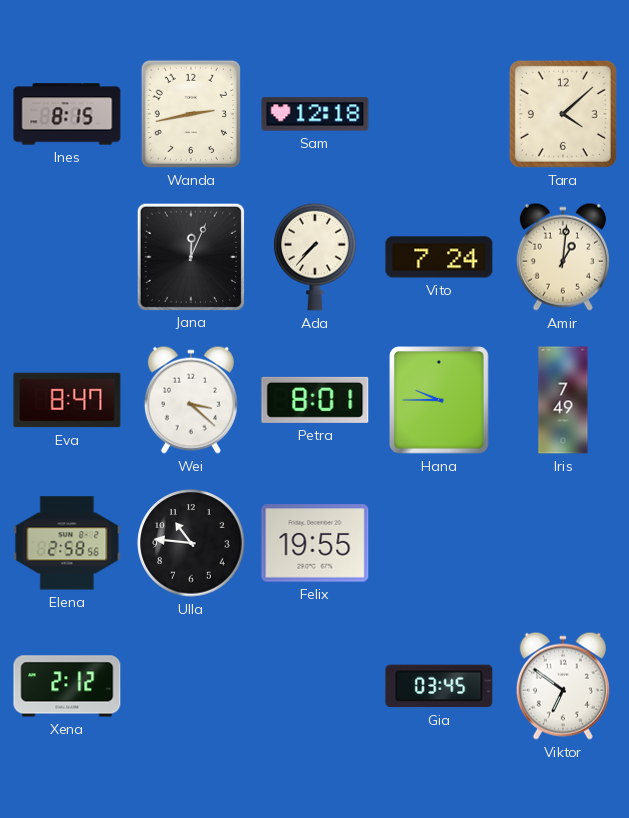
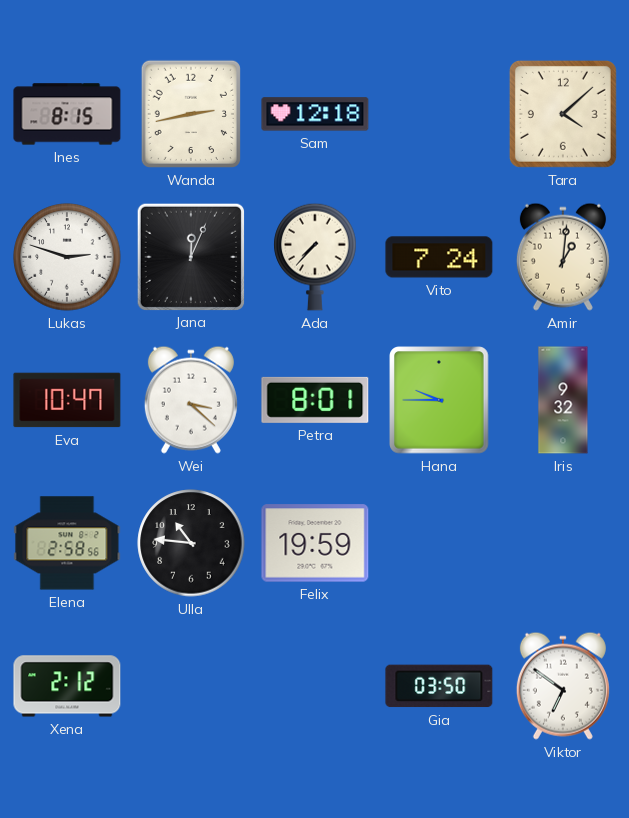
Lukas: none -> 2:48
Eva: 8:47 -> 10:47
Iris: 7:49 -> 9:32
Felix: 19:55 -> 19:59
Gia: 03:45 -> 03:50
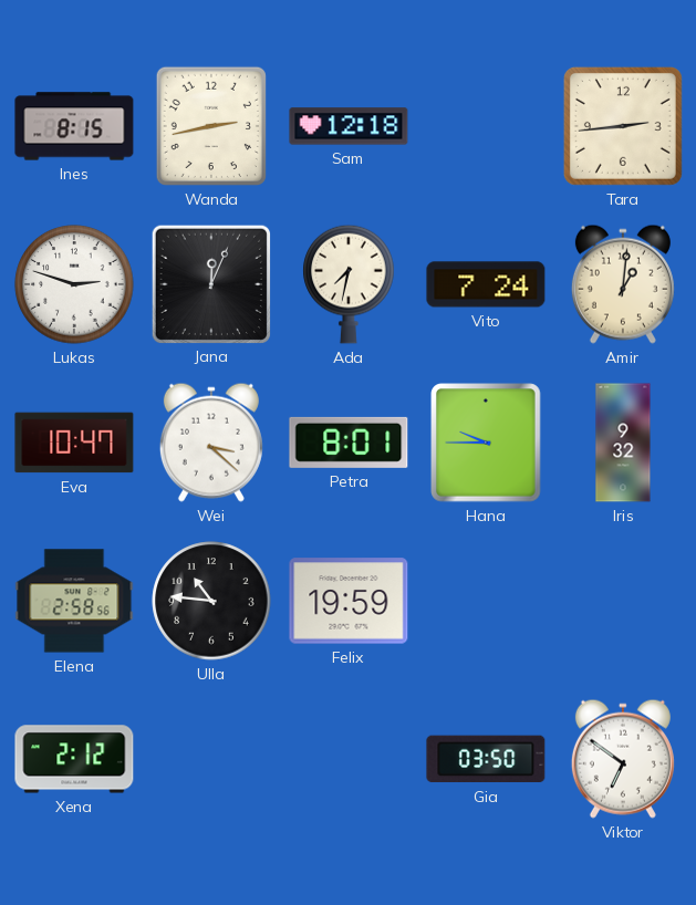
Tara: 4:08 -> 2:44
Ada: 7:37 -> 7:32
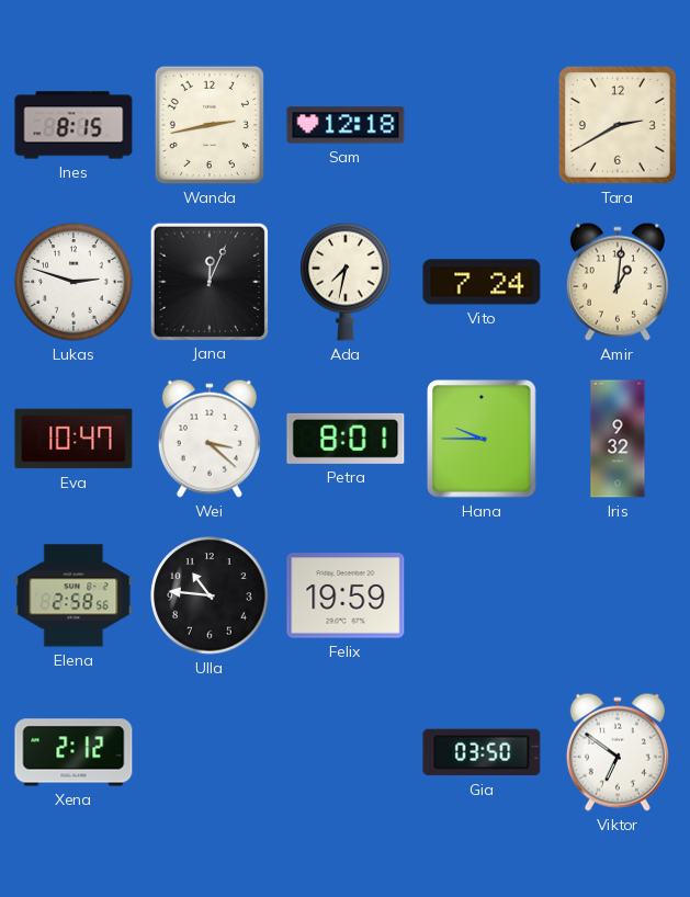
Tara: 2:44 -> 2:40
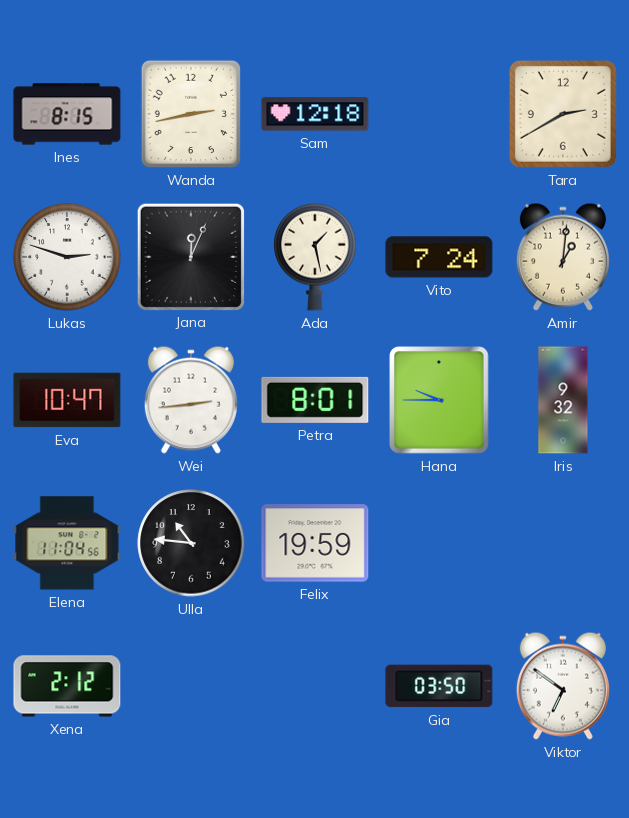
Ada: 7:32 -> 1:28
Wei: 3:22 -> 2:44
Elena: 2:58 -> 11:04
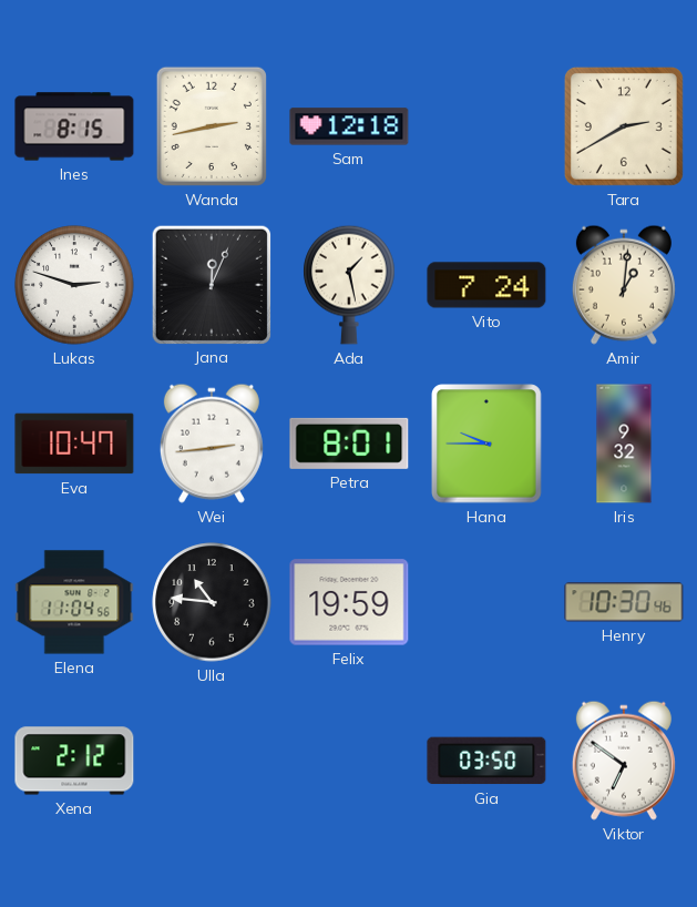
Henry: none -> 10:30
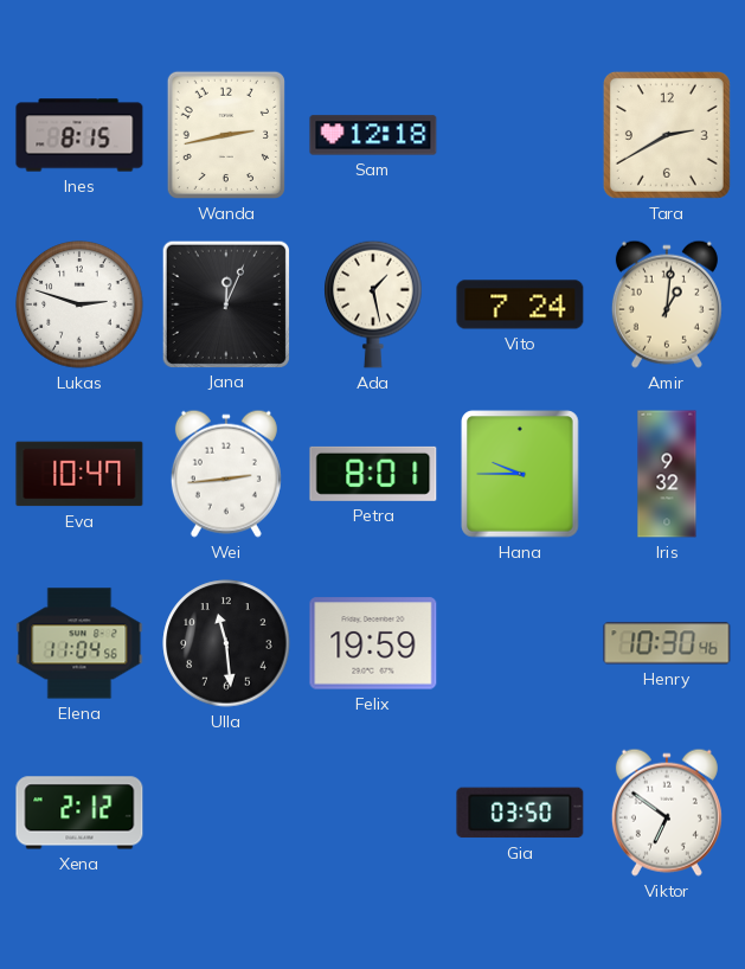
Ulla: 10:46 -> 11:29
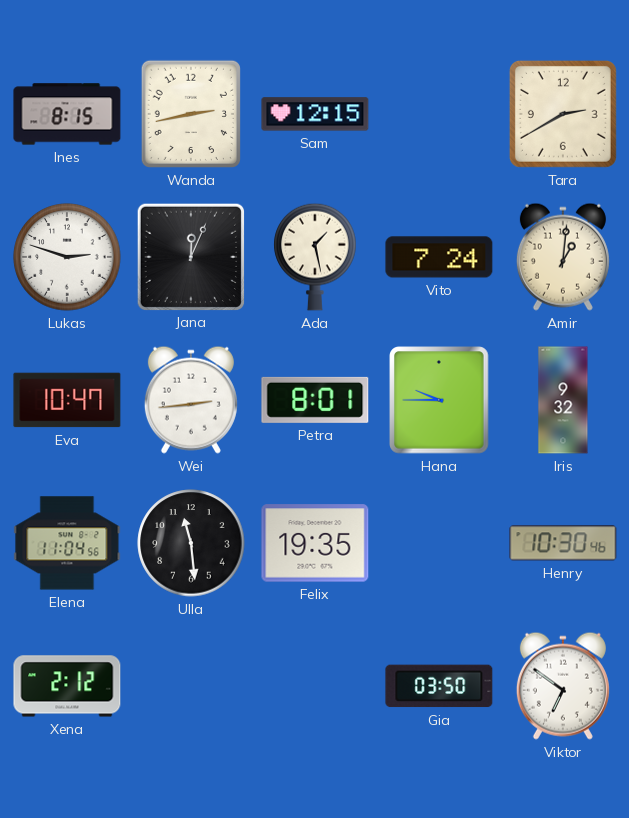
Sam: 12:18 -> 12:15
Felix: 19:59 -> 19:35
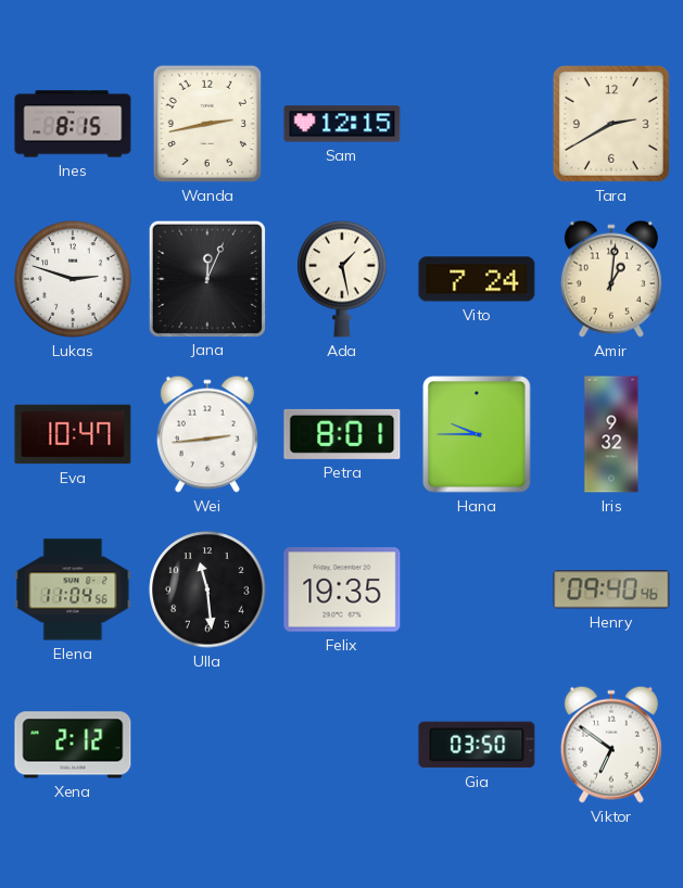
Henry: 10:30 -> 09:40
